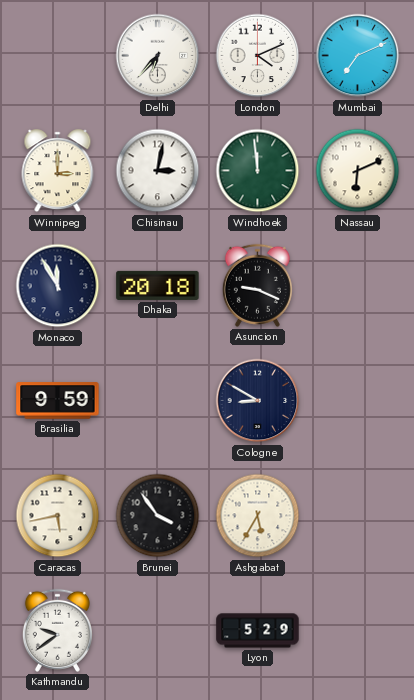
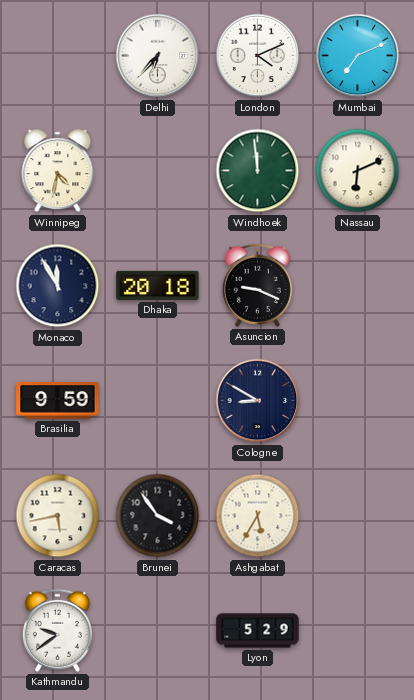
Winnipeg: 3:00 -> 4:32
Chisinau: 3:02 -> none
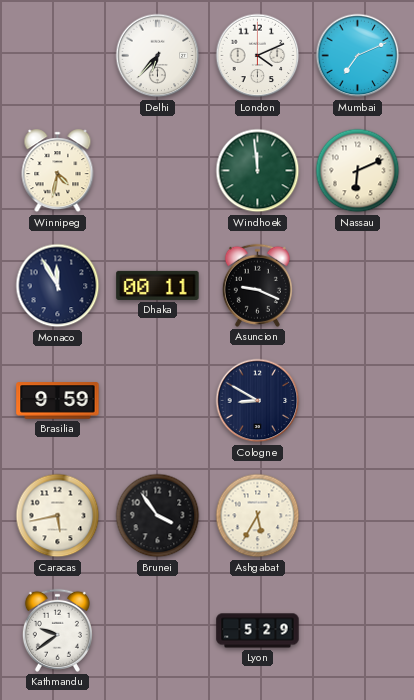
Dhaka: 20:18 -> 00:11
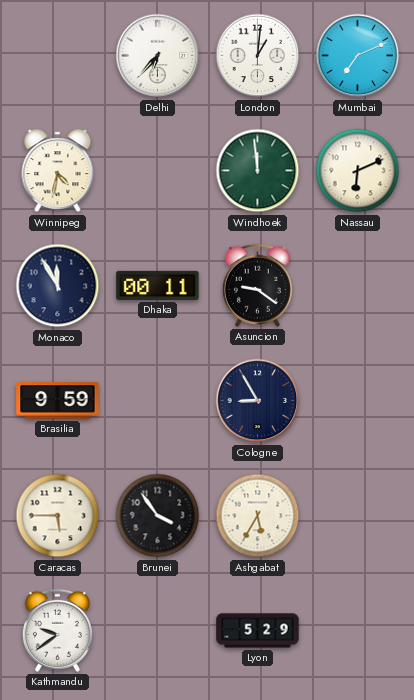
London: 4:11 -> 1:01
Asuncion: 9:19 -> 9:21
Cologne: 8:50 -> 8:55
Caracas: 5:43 -> 5:45
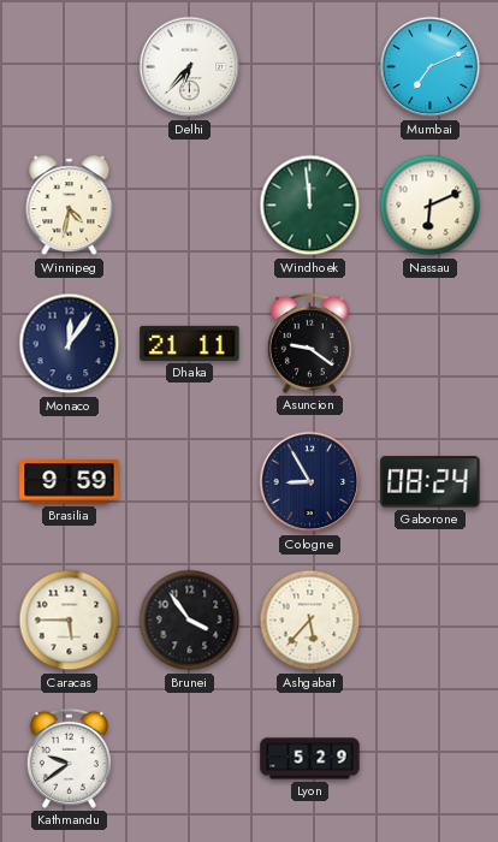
London: 1:01 -> none
Monaco: 11:55 -> 12:06
Dhaka: 00:11 -> 21:11
Gaborone: none -> 08:24
Ashgabat: 5:35 -> 5:37
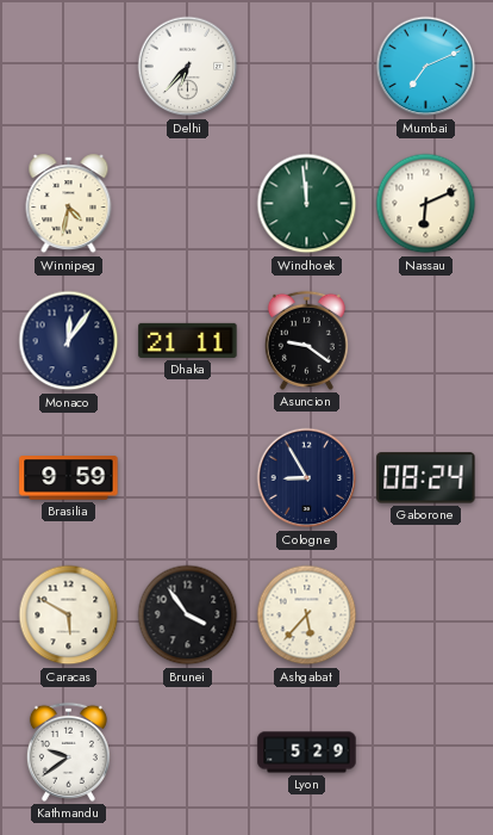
Caracas: 5:45 -> 5:50
